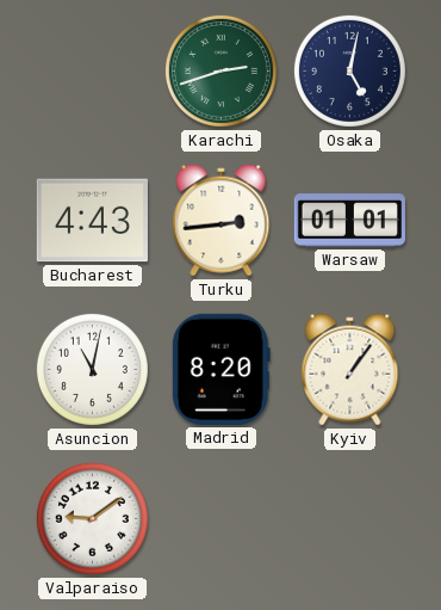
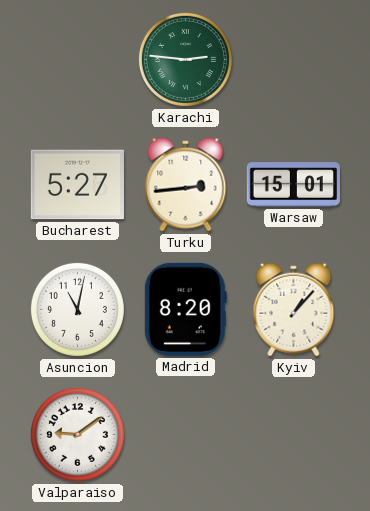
Karachi: 2:42 -> 2:46
Osaka: 5:02 -> none
Bucharest: 4:43 -> 5:27
Warsaw: 01:01 -> 15:01
Kyiv: 1:06 -> 1:07
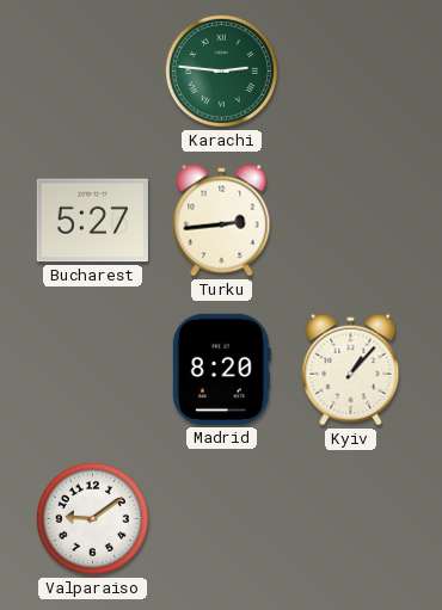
Warsaw: 15:01 -> none
Asuncion: 11:02 -> none
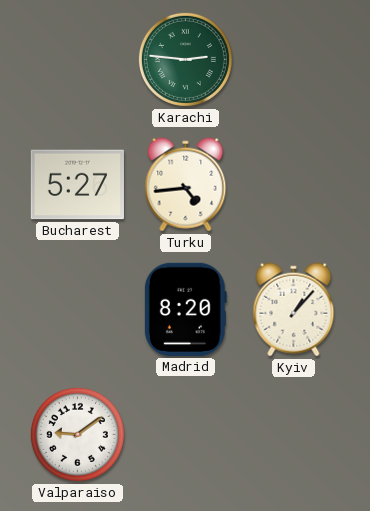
Turku: 2:44 -> 4:44
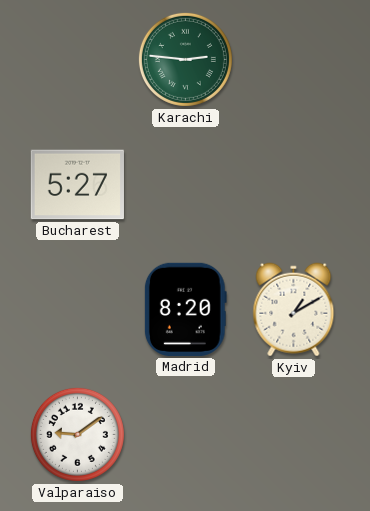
Turku: 4:44 -> none
Kyiv: 1:07 -> 1:10
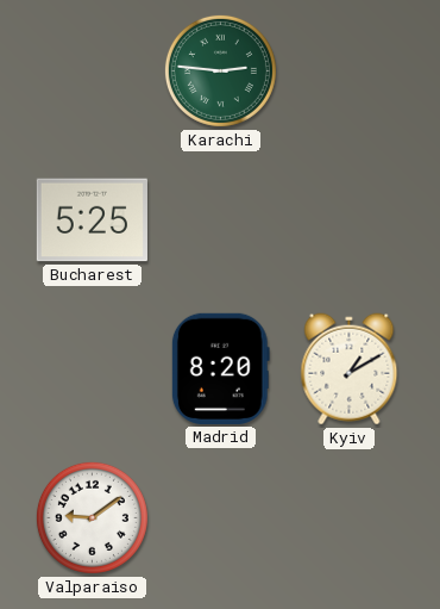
Bucharest: 5:27 -> 5:25
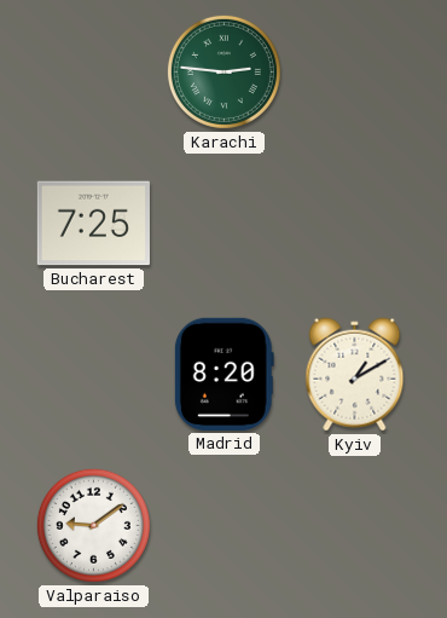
Bucharest: 5:25 -> 7:25
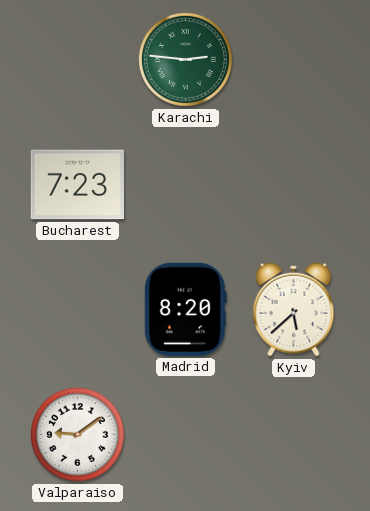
Bucharest: 7:25 -> 7:23
Kyiv: 1:10 -> 5:38
